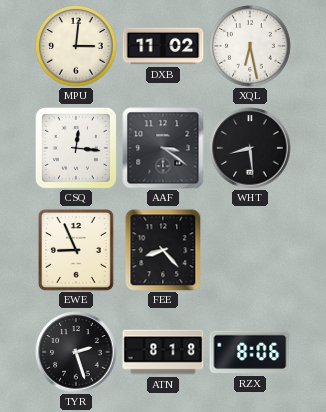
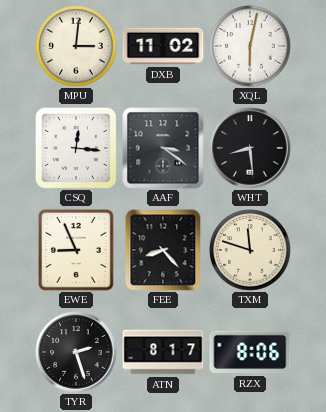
XQL: 6:28 -> 6:02
TXM: none -> 11:48
ATN: 8:18 -> 8:17
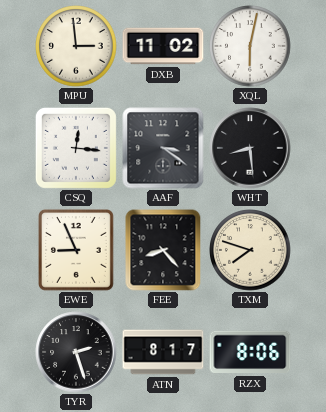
MPU: 3:01 -> 2:59
TXM: 11:48 -> 7:48
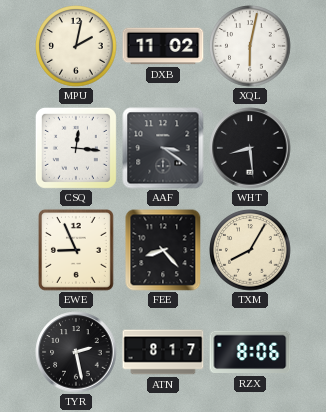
MPU: 2:59 -> 2:02
TXM: 7:48 -> 8:05
TYR: 2:27 -> 2:28
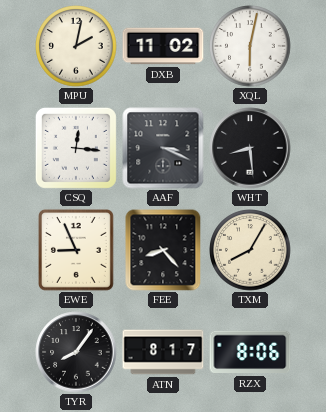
AAF: 3:21 -> 3:19
TYR: 2:28 -> 8:06
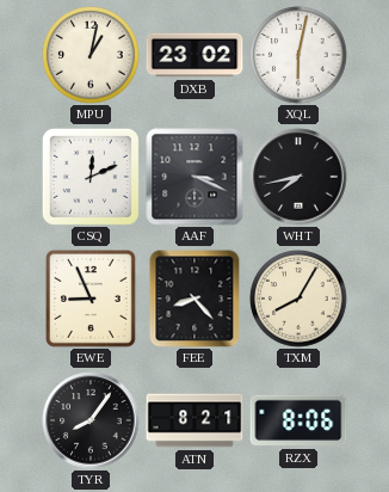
MPU: 2:02 -> 1:02
DXB: 11:02 -> 23:02
CSQ: 12:16 -> 12:11
WHT: 8:29 -> 7:43
ATN: 8:17 -> 8:21
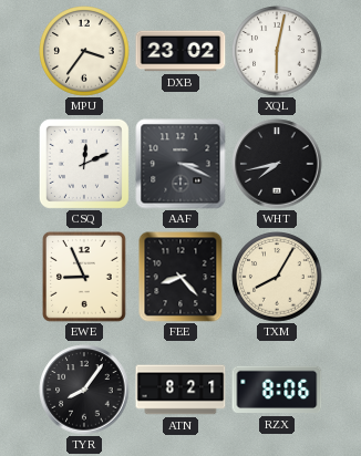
MPU: 1:02 -> 3:36
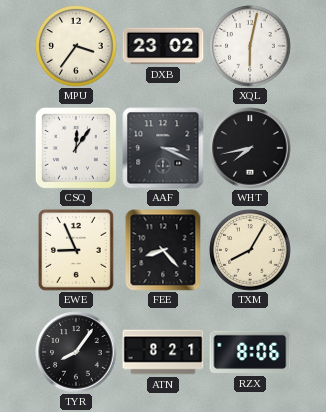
CSQ: 12:11 -> 12:06
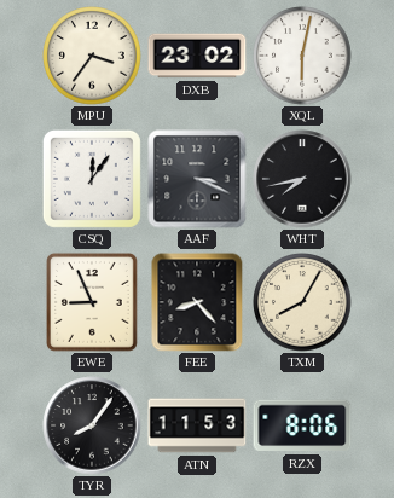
ATN: 8:21 -> 11:53
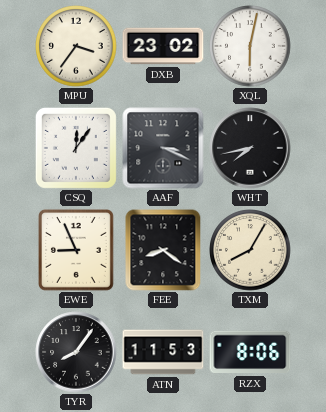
FEE: 8:23 -> 8:21
